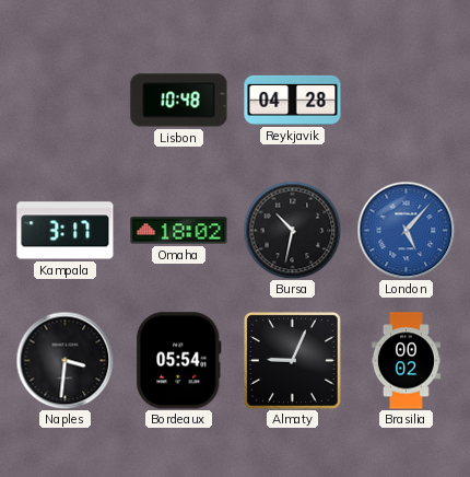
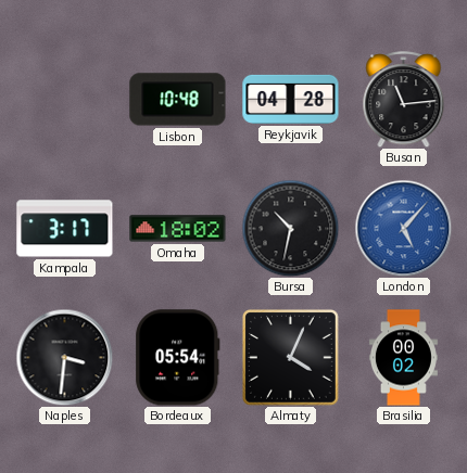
Busan: none -> 11:14
Almaty: 9:04 -> 4:04
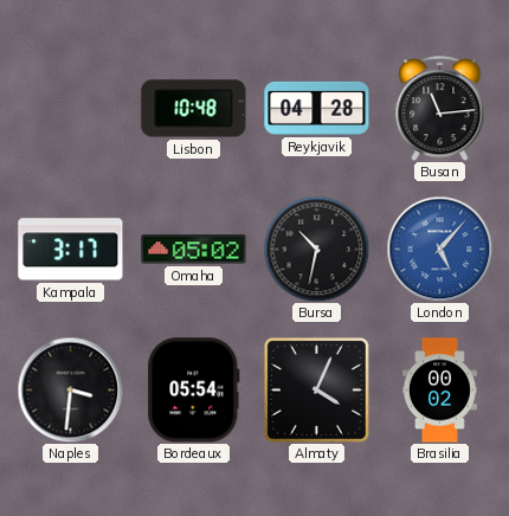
Omaha: 18:02 -> 05:02
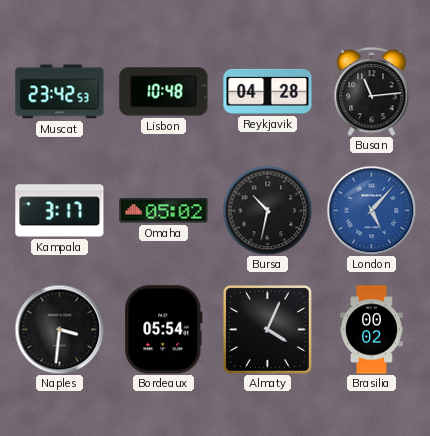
Muscat: none -> 23:42
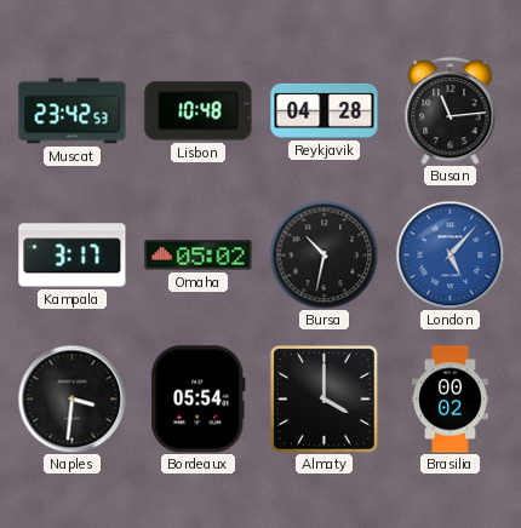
Almaty: 4:04 -> 4:00
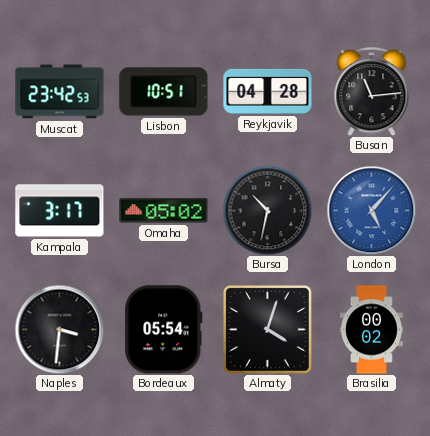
Lisbon: 10:48 -> 10:51
Almaty: 4:00 -> 4:03
